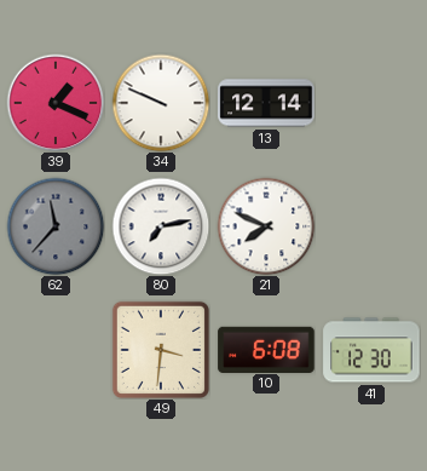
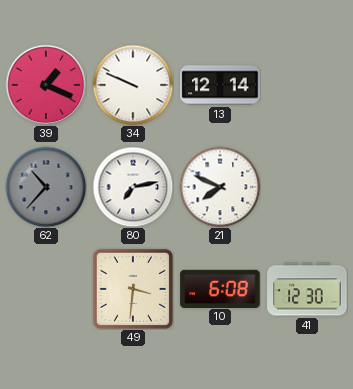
62: 11:37 -> 10:37
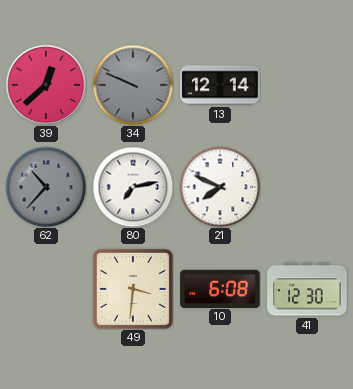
39: 1:19 -> 12:38
34 dial: white -> grey
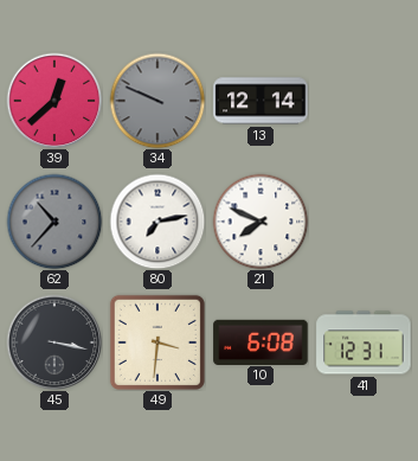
45: none -> 3:17
41: 12:30 -> 12:31
